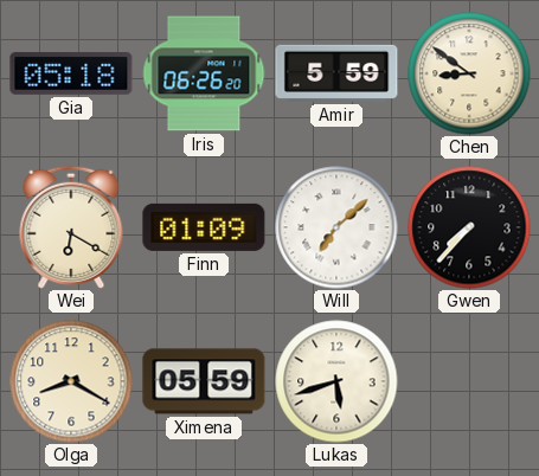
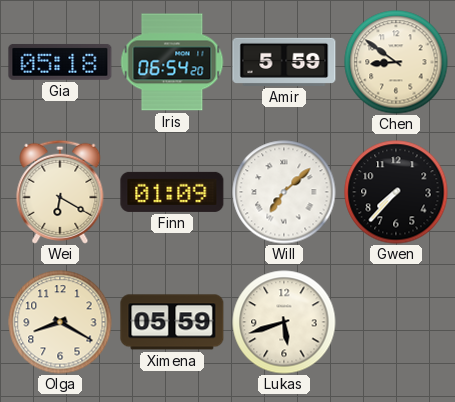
Iris: 06:26 -> 06:54
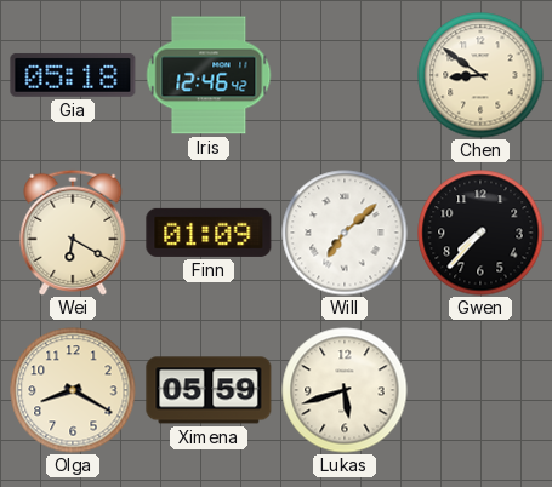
Iris: 06:54 -> 12:46
Amir: 5:59 -> none
